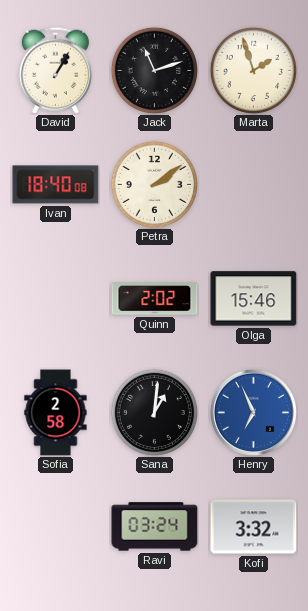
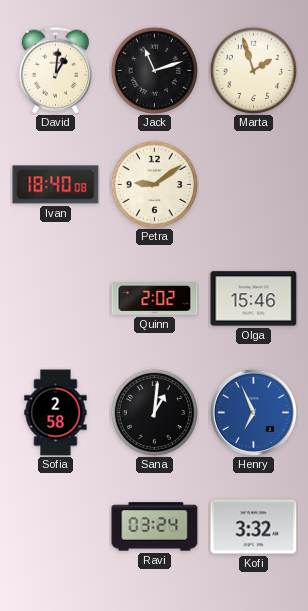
David: 1:05 -> 1:01
Petra: 2:09 -> 9:09
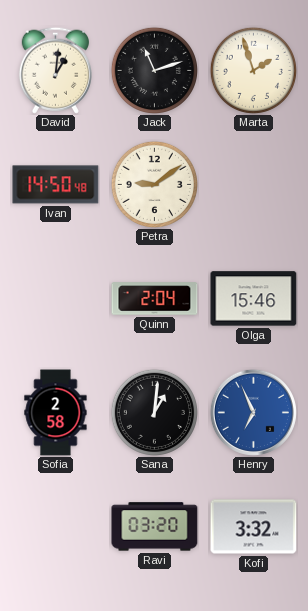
Ivan: 18:40 -> 14:50
Quinn: 2:02 -> 2:04
Ravi: 03:24 -> 03:20
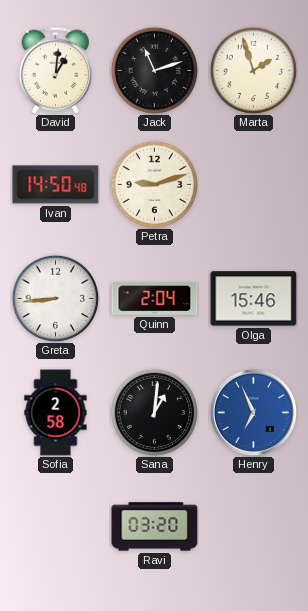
Petra: 9:09 -> 9:12
Greta: none -> 8:44
Kofi: 3:32 -> none
